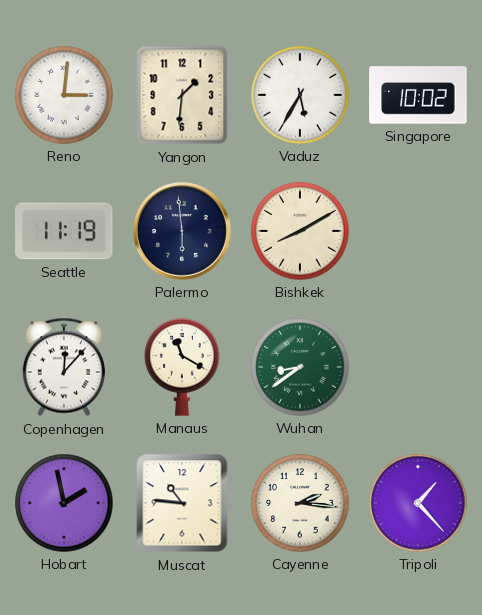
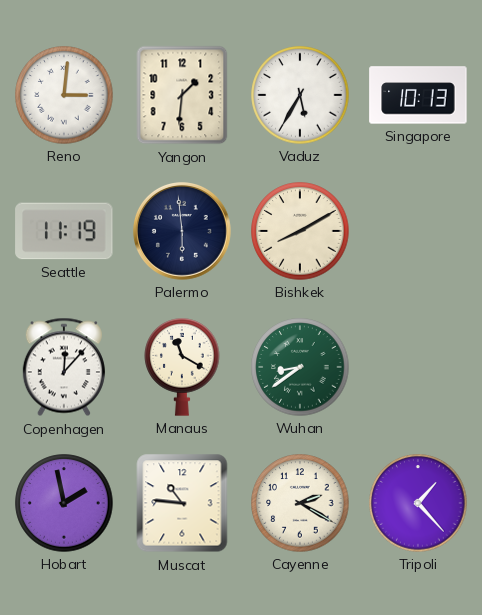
Singapore: 10:02 -> 10:13
Cayenne: 2:16 -> 2:20
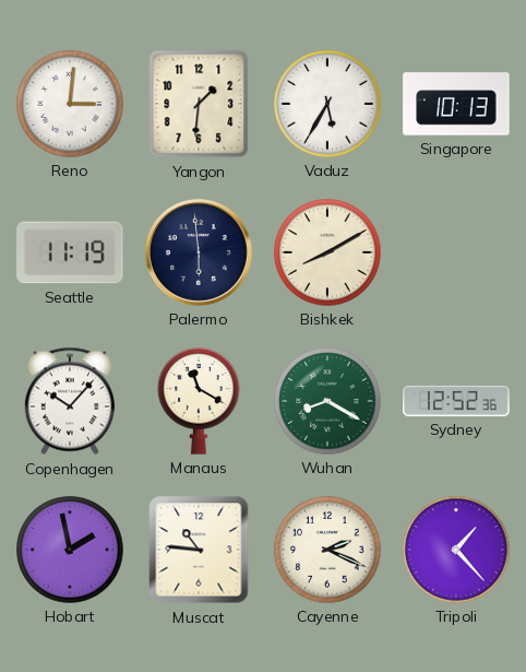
Copenhagen: 12:07 -> 10:07
Wuhan: 8:39 -> 8:20
Sydney: none -> 12:52
Cayenne: 2:20 -> 2:19
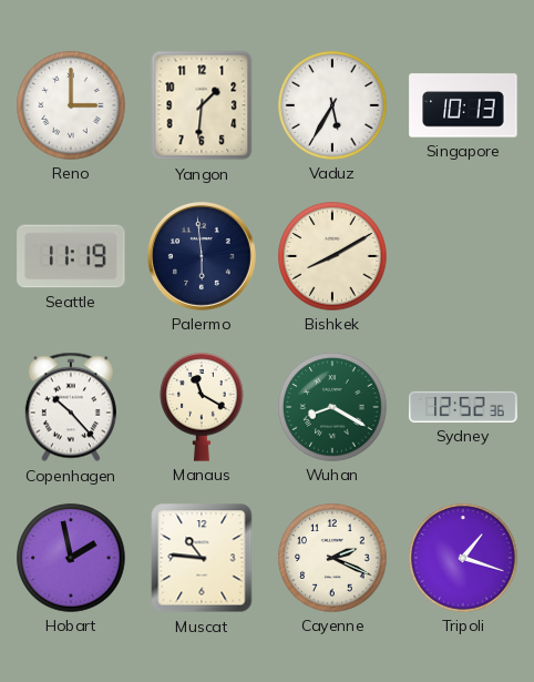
Reno: 3:01 -> 3:00
Copenhagen: 10:07 -> 10:23
Tripoli: 1:23 -> 1:18
